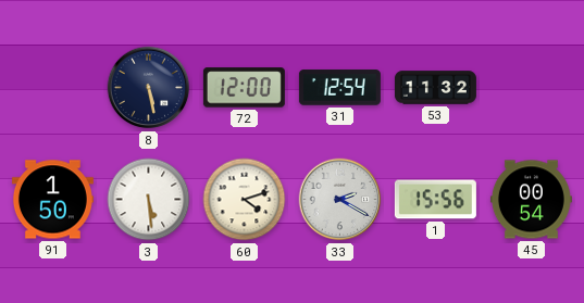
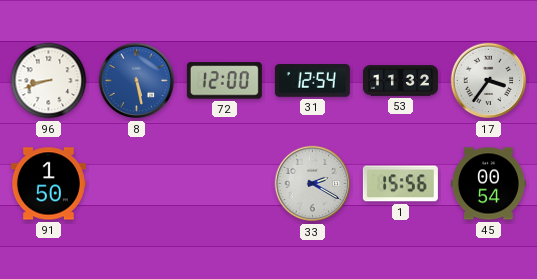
96: none -> 8:42
8 dial: navy -> blue
17: none -> 3:36
3: 5:29 -> none
60: 4:12 -> none
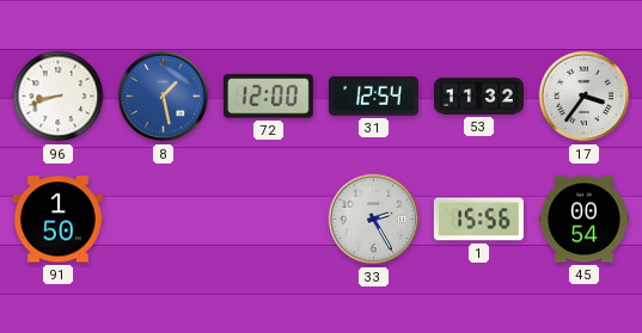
8: 5:28 -> 1:28
33: 2:20 -> 2:25
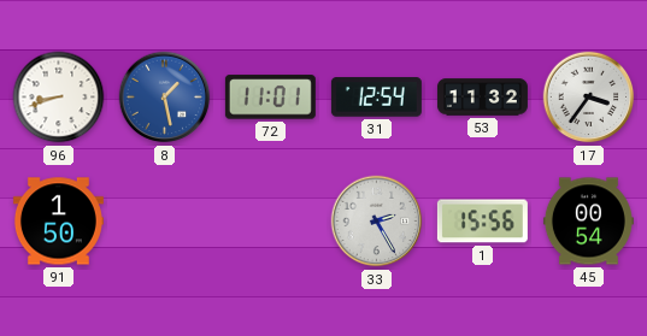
72: 12:00 -> 11:01
